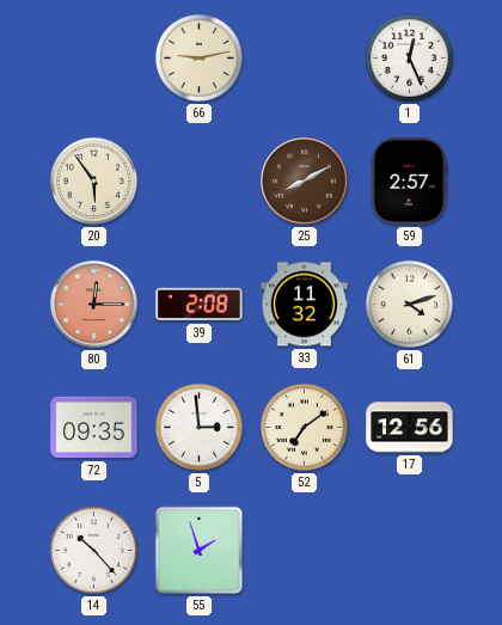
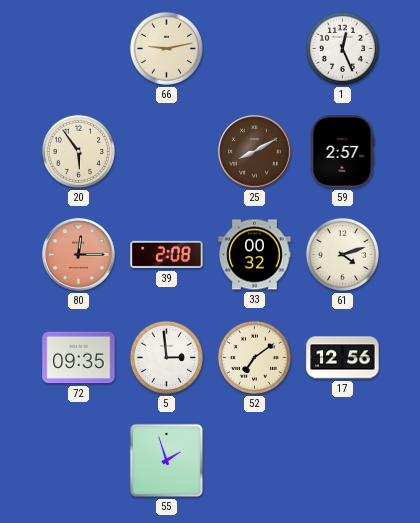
33: 11:32 -> 00:32
14: 10:23 -> none
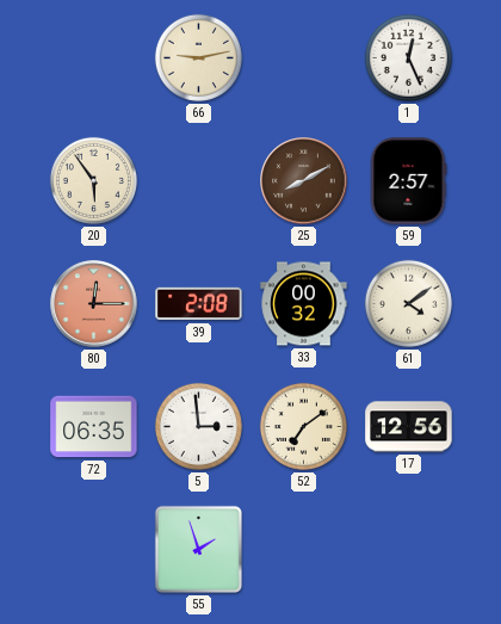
61: 4:12 -> 4:09
72: 09:35 -> 06:35
